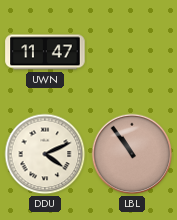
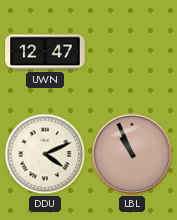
UWN: 11:47 -> 12:47
LBL: 10:54 -> 10:56
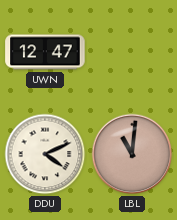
LBL: 10:56 -> 11:01
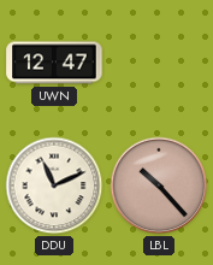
DDU: 4:11 -> 11:11
LBL: 11:01 -> 10:23
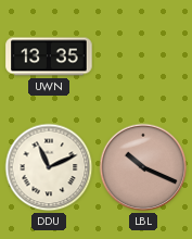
UWN: 12:47 -> 13:35
LBL: 10:23 -> 10:19
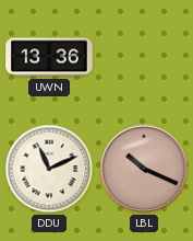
UWN: 13:35 -> 13:36
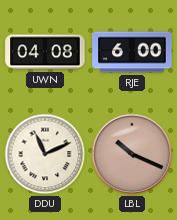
UWN: 13:36 -> 04:08
RJE: none -> 6:00
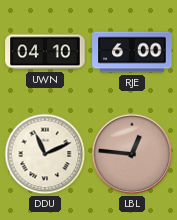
UWN: 04:08 -> 04:10
LBL: 10:19 -> 12:46
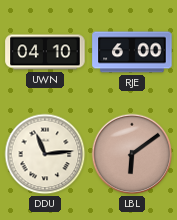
DDU: 11:11 -> 11:14
LBL: 12:46 -> 6:09
